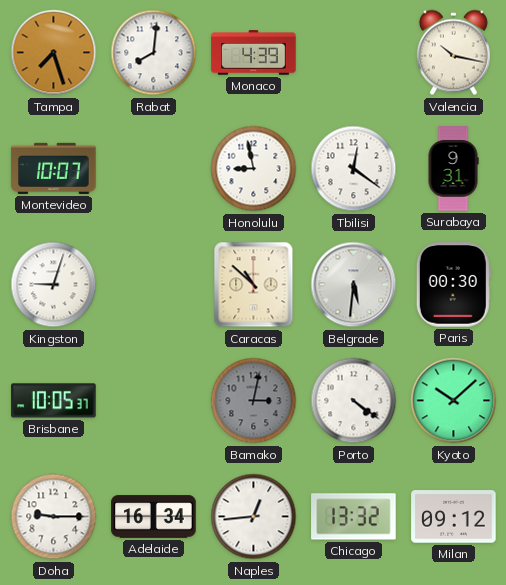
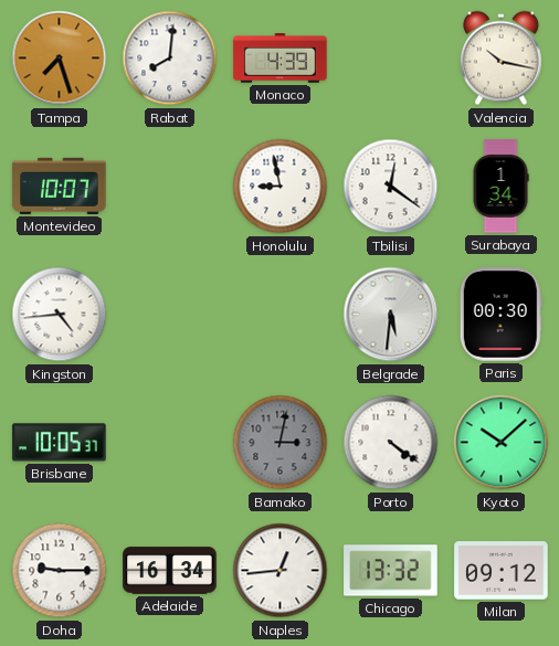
Surabaya: 9:31 -> 1:34
Kingston: 9:03 -> 4:44
Caracas: 10:52 -> none
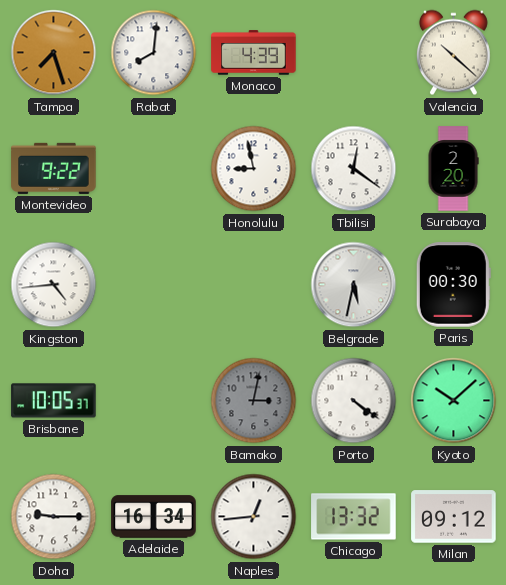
Valencia: 10:17 -> 10:22
Montevideo: 10:07 -> 9:22
Surabaya: 1:34 -> 2:20
Belgrade: 5:31 -> 5:32
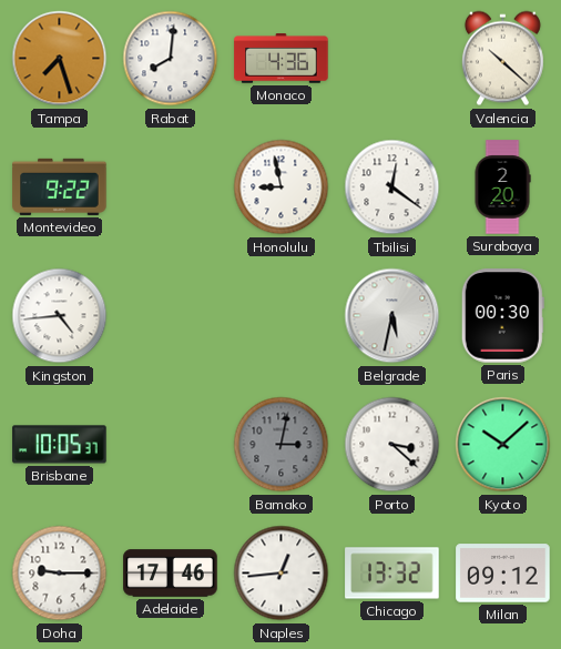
Monaco: 4:39 -> 4:36
Porto: 4:21 -> 3:22
Adelaide: 16:34 -> 17:46
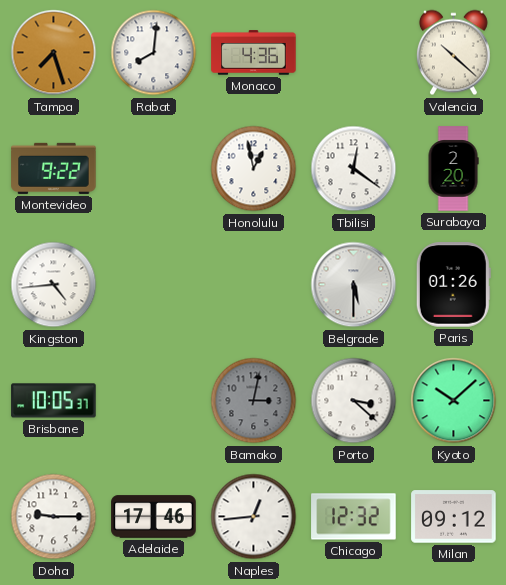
Honolulu: 8:58 -> 12:58
Belgrade: 5:32 -> 5:30
Paris: 00:30 -> 01:26
Chicago: 13:32 -> 12:32
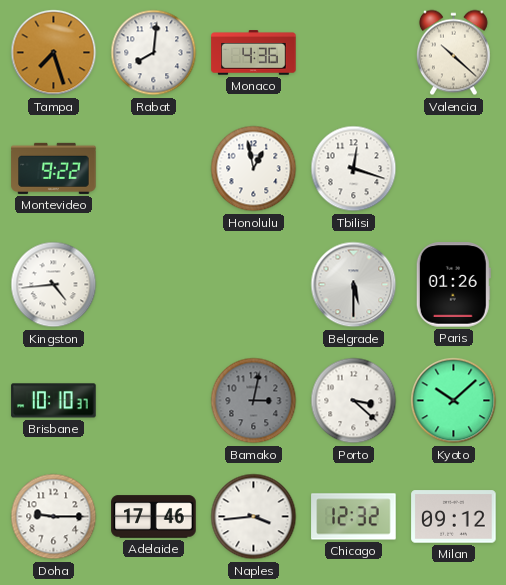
Tbilisi: 12:21 -> 12:18
Surabaya: 2:20 -> none
Brisbane: 10:05 -> 10:10
Naples: 12:44 -> 3:44
